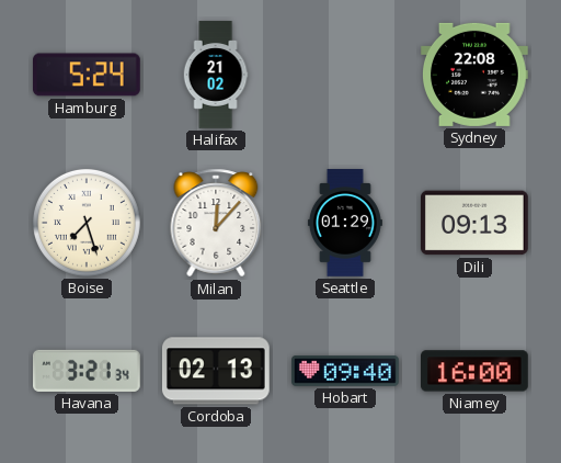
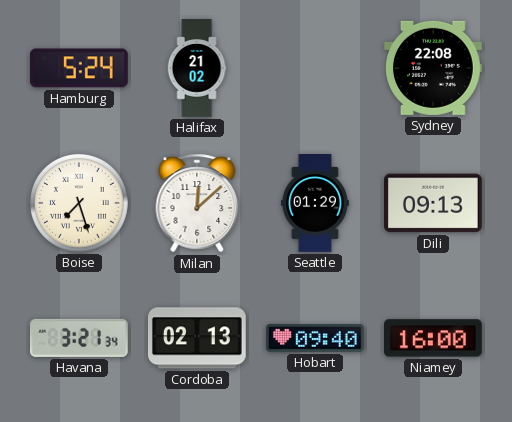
Milan: 12:07 -> 12:08
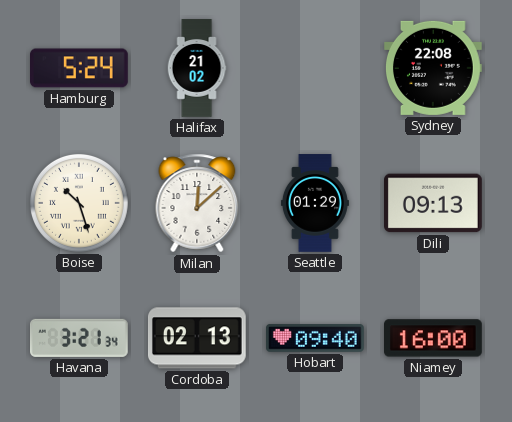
Boise: 7:27 -> 10:27
